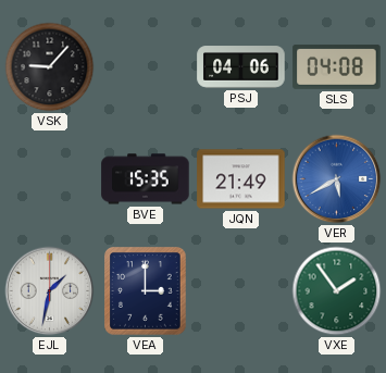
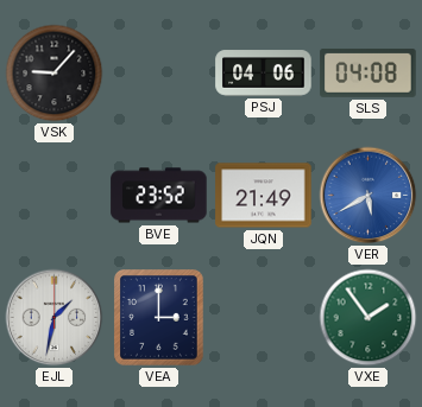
BVE: 15:35 -> 23:52
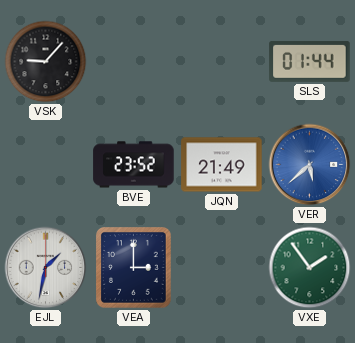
PSJ: 04:06 -> none
SLS: 04:08 -> 01:44
VER: 5:40 -> 5:38
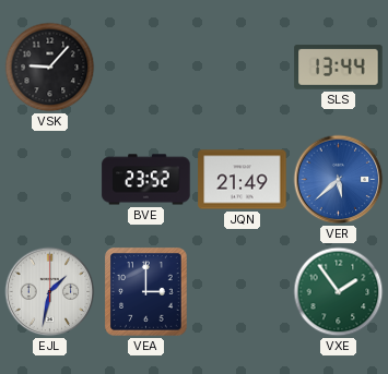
SLS: 01:44 -> 13:44
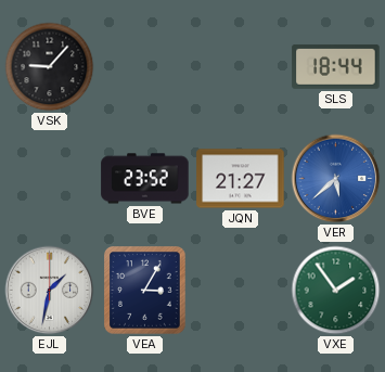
SLS: 13:44 -> 18:44
JQN: 21:49 -> 21:27
VEA: 3:00 -> 3:05
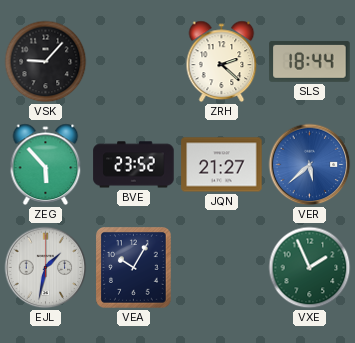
ZRH: none -> 2:22
ZEG: none -> 5:53
VEA: 3:05 -> 10:05
VXE: 1:54 -> 1:56
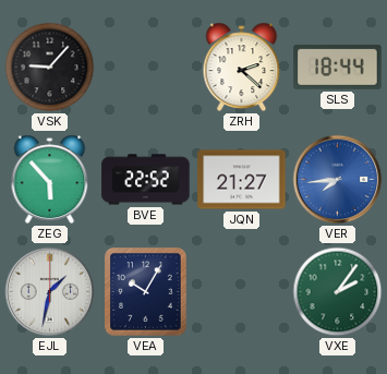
BVE: 23:52 -> 22:52
VER: 5:38 -> 7:44
VXE: 1:56 -> 2:06
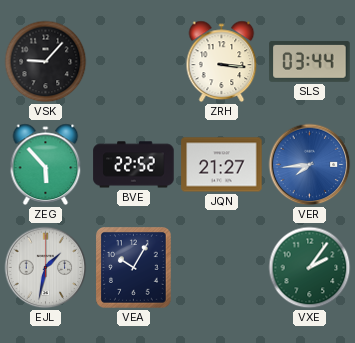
ZRH: 2:22 -> 3:16
SLS: 18:44 -> 03:44
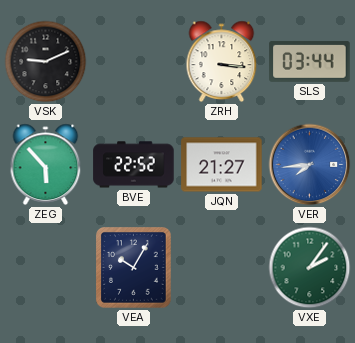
VSK: 9:07 -> 9:11
EJL: 1:32 -> none
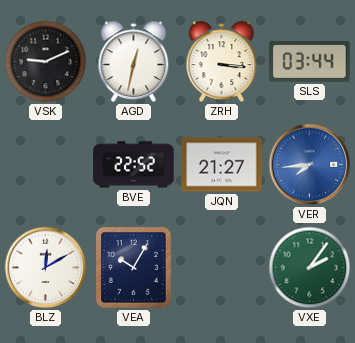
AGD: none -> 12:32
ZEG: 5:53 -> none
BLZ: none -> 12:10
